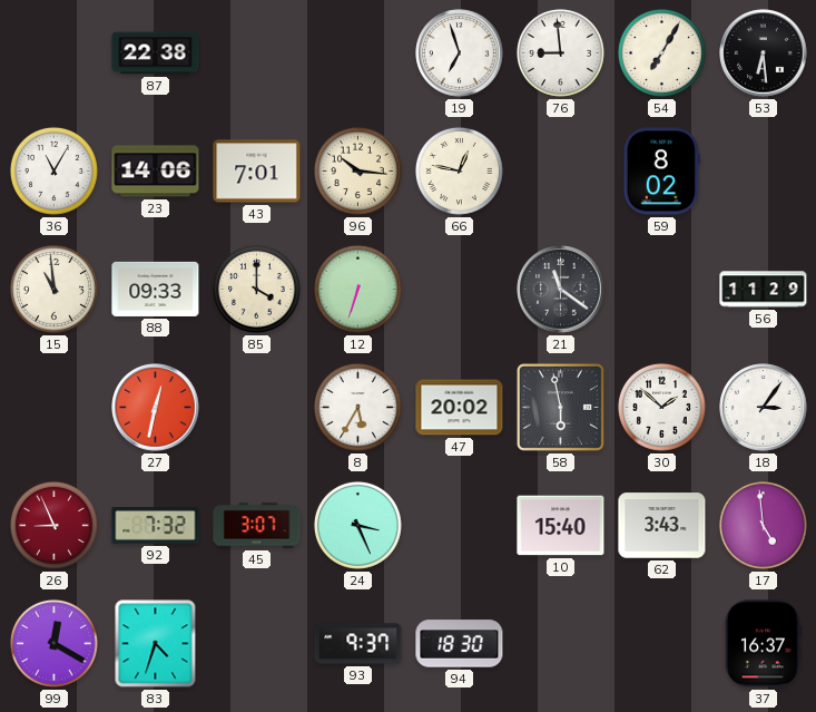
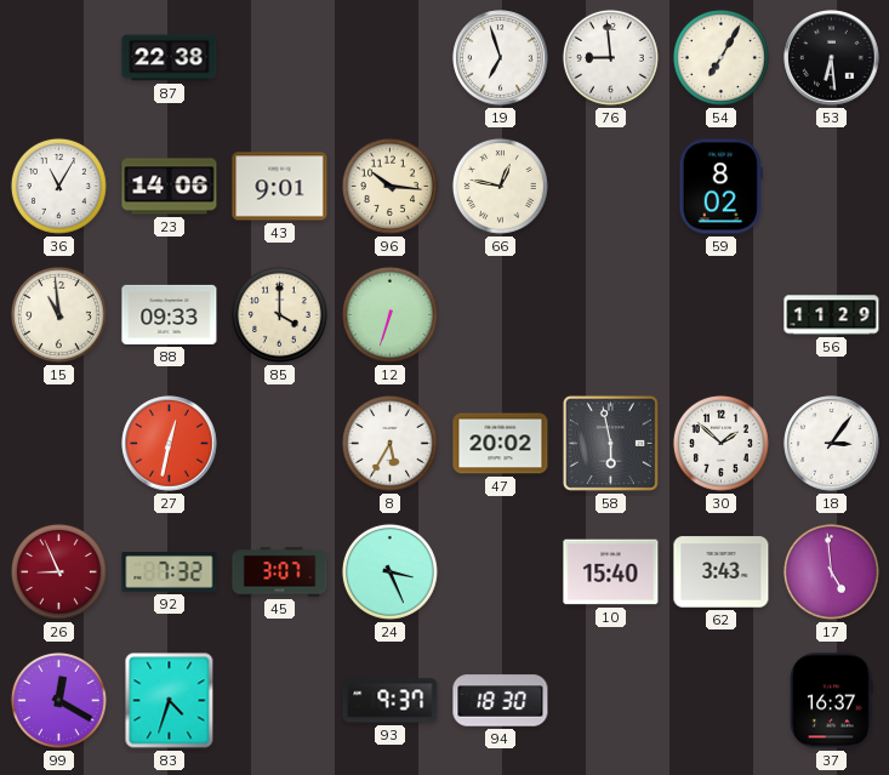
43: 7:01 -> 9:01
21: 11:21 -> none
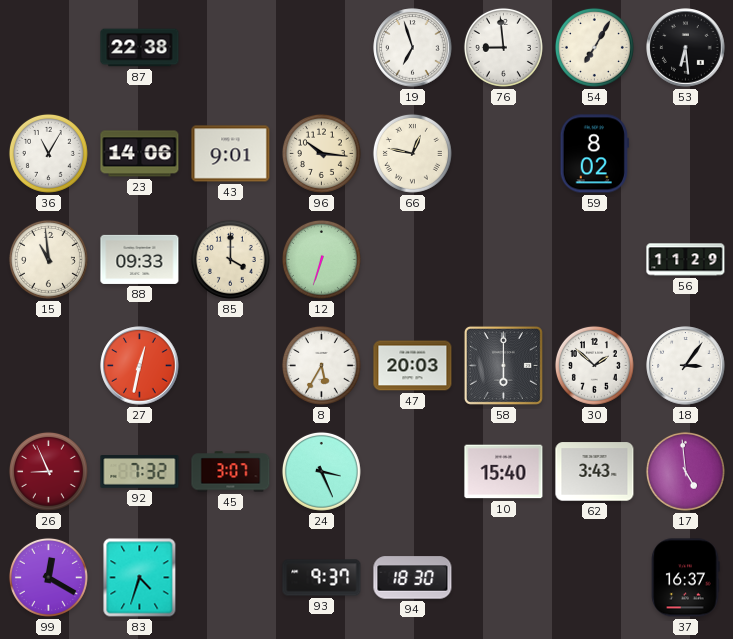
47: 20:02 -> 20:03
58: 5:58 -> 6:00
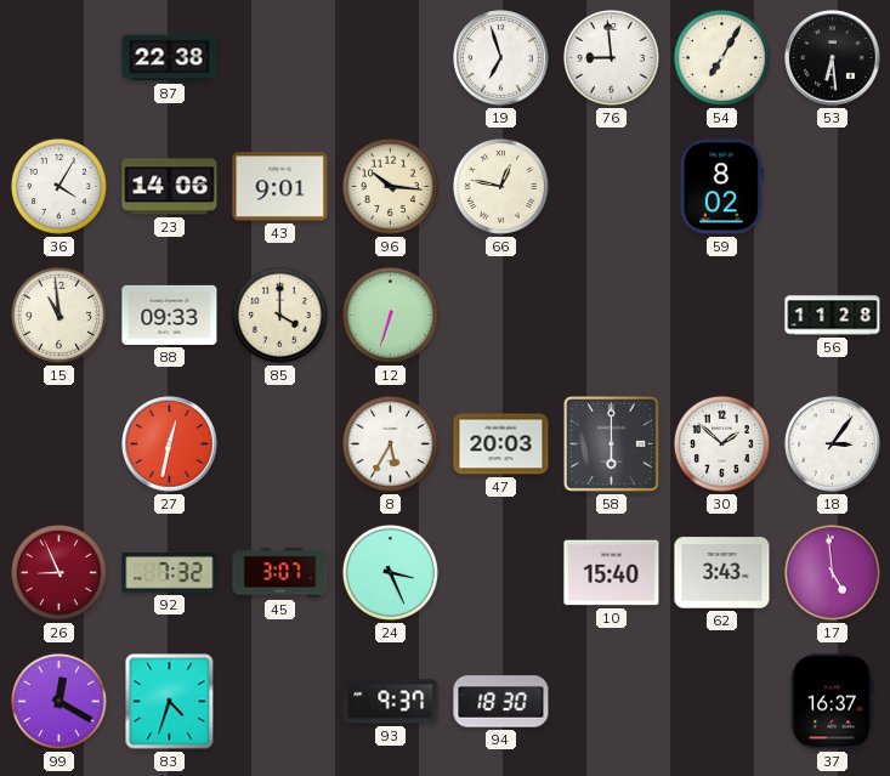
36: 11:05 -> 4:05
56: 11:29 -> 11:28
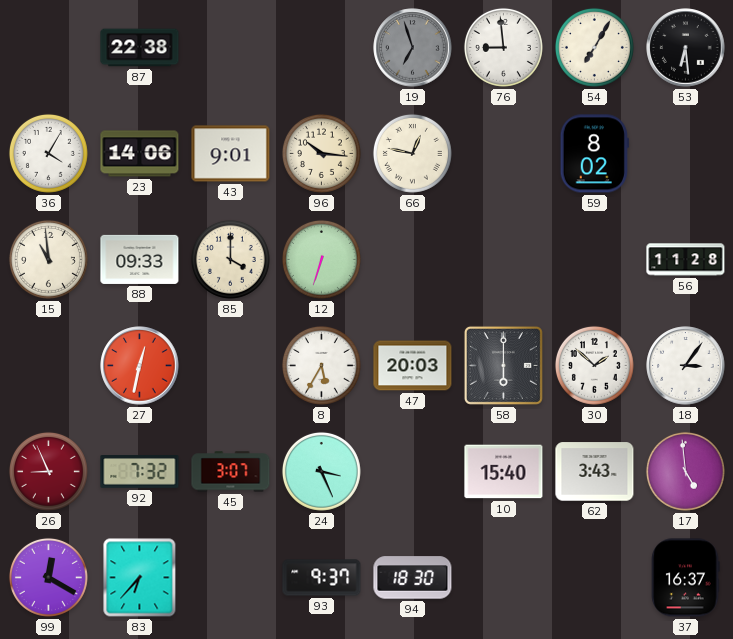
19 dial: white -> grey
83: 4:33 -> 6:37
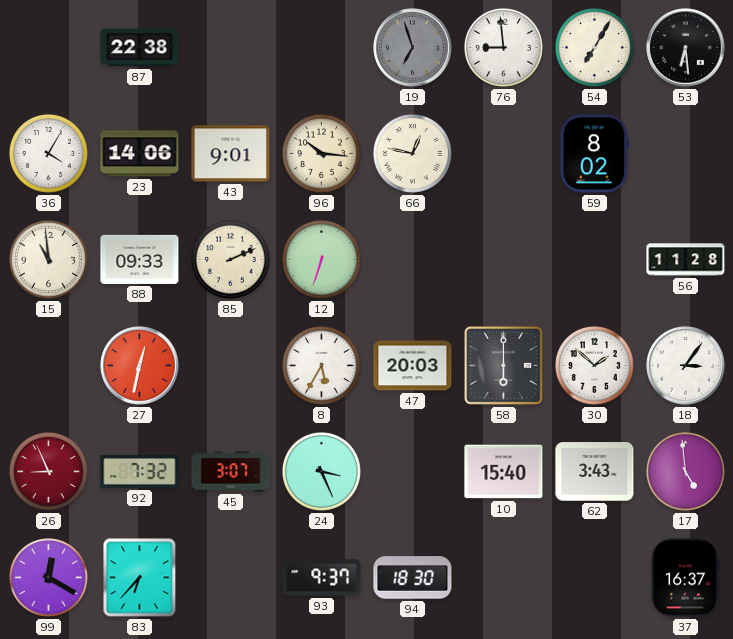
85: 4:00 -> 2:11
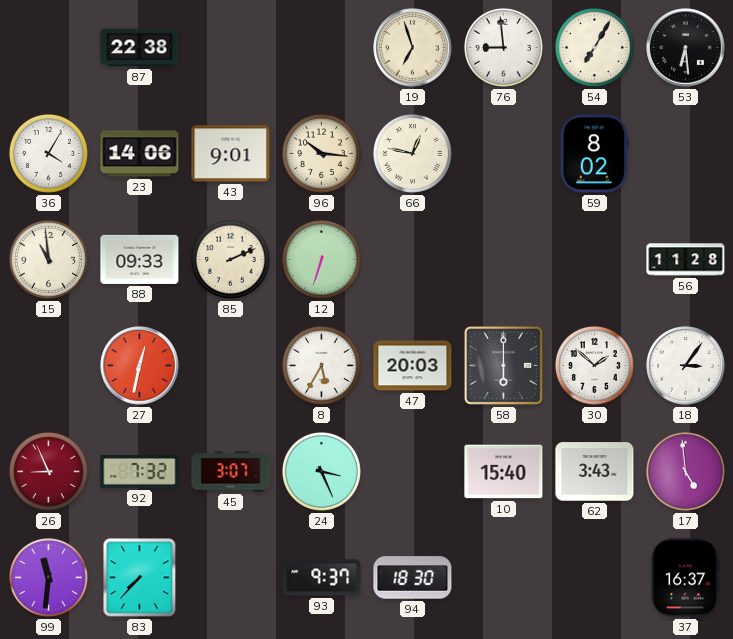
19 dial: grey -> cream
99: 12:20 -> 11:31
83: 6:37 -> 7:37
